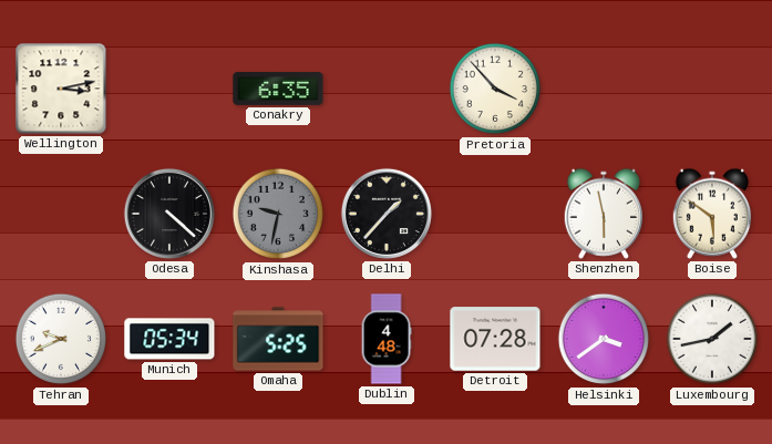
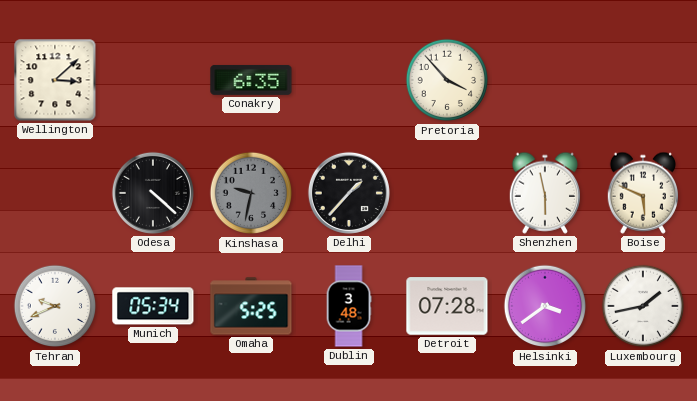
Wellington: 3:13 -> 3:08
Boise: 5:51 -> 5:49
Dublin: 4:48 -> 3:48
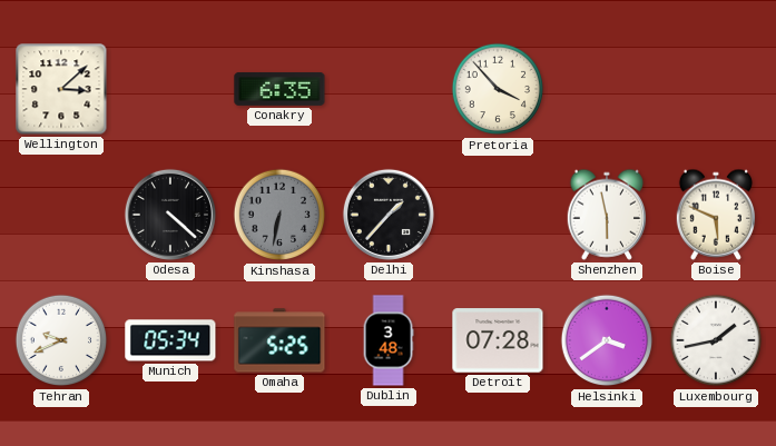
Kinshasa: 9:32 -> 6:32
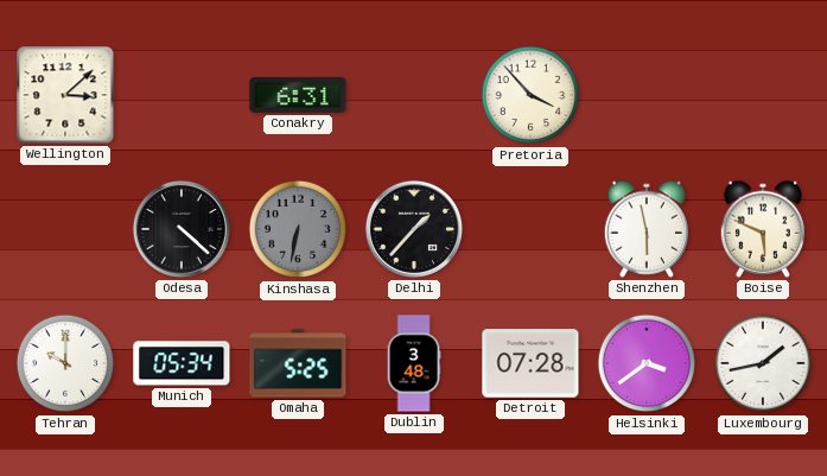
Conakry: 6:35 -> 6:31
Tehran: 9:41 -> 10:00
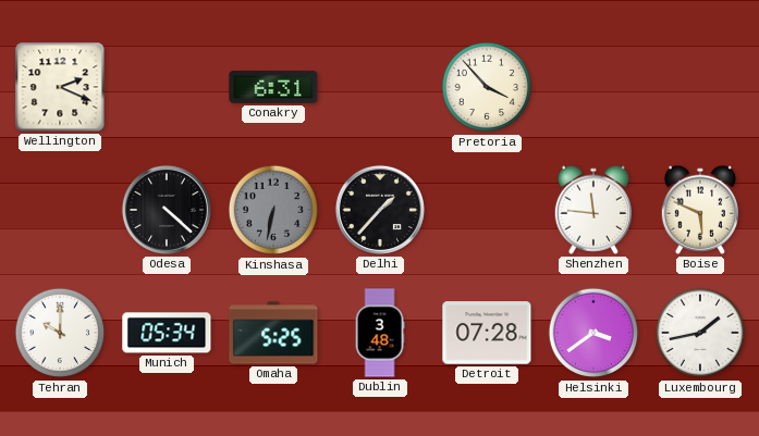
Wellington: 3:08 -> 2:19
Shenzhen: 5:58 -> 11:46
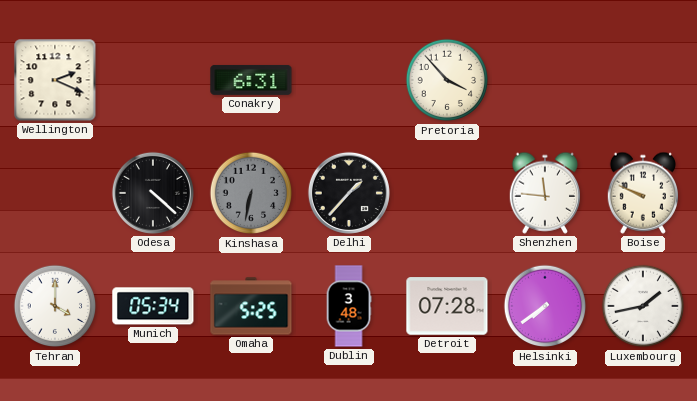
Boise: 5:49 -> 9:49
Tehran: 10:00 -> 4:00
Helsinki: 3:39 -> 7:39
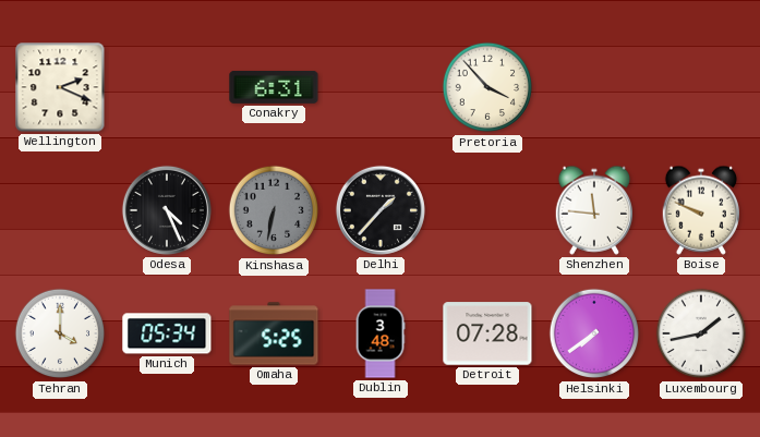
Odesa: 4:22 -> 4:26
